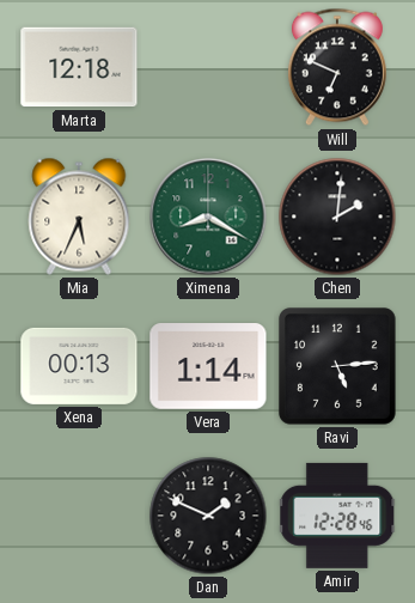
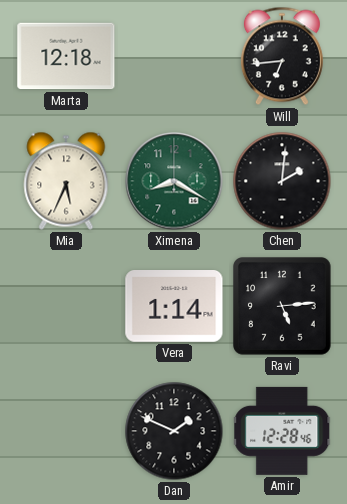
Will: 6:49 -> 6:44
Xena: 00:13 -> none
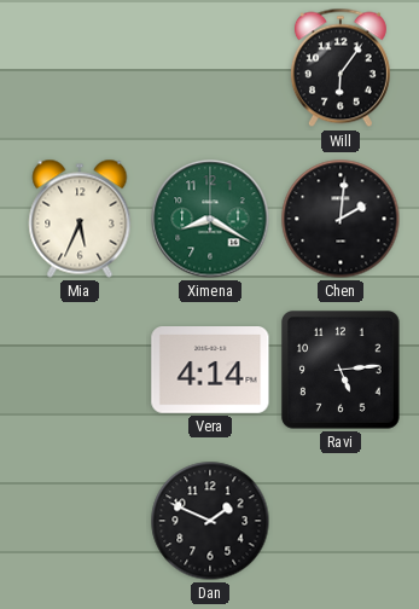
Marta: 12:18 -> none
Will: 6:44 -> 6:06
Vera: 1:14 -> 4:14
Amir: 12:28 -> none
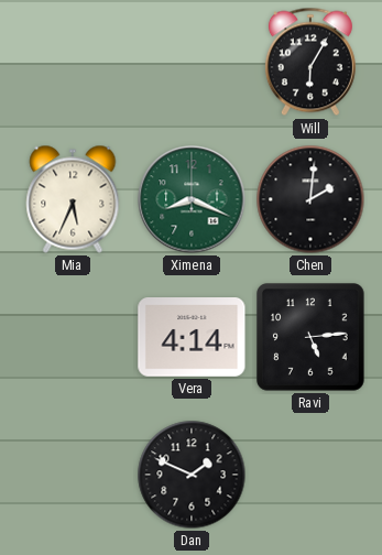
Will: 6:06 -> 6:05
Ximena: 8:20 -> 8:19
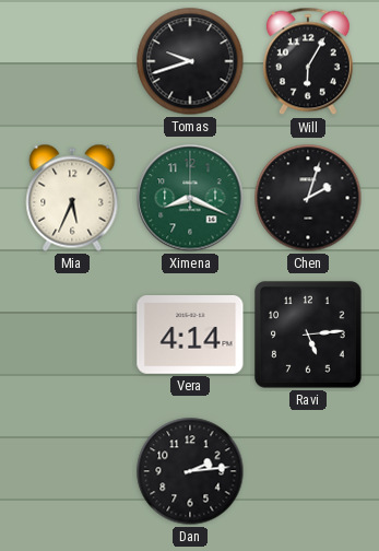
Tomas: none -> 9:42
Chen: 2:01 -> 2:03
Dan: 1:49 -> 2:14
